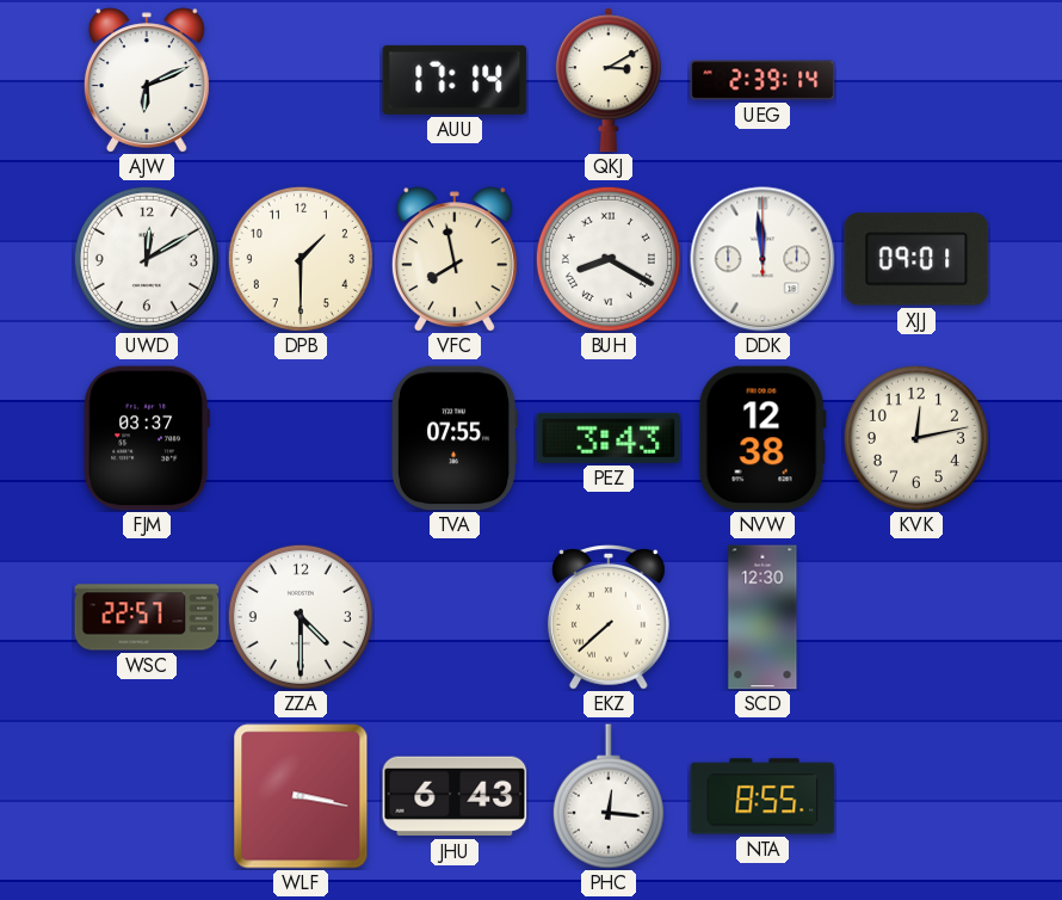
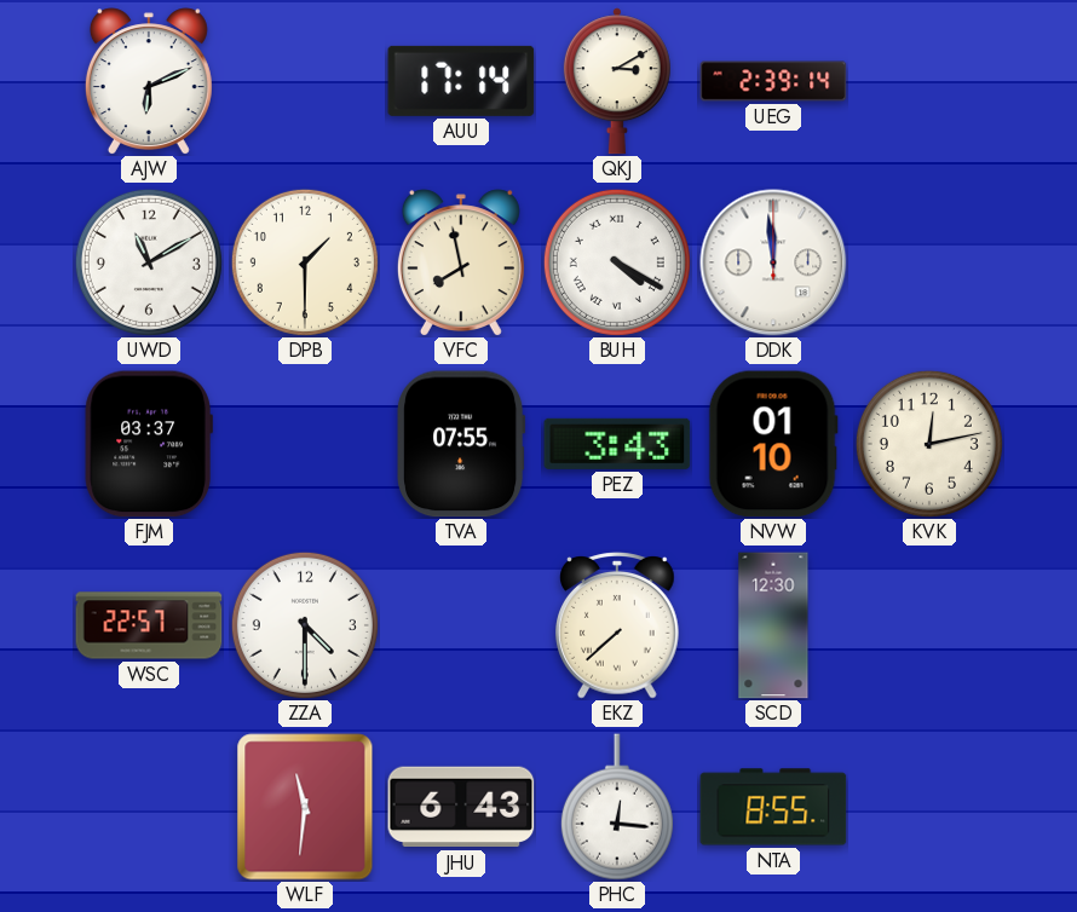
UWD: 12:10 -> 11:10
BUH: 8:20 -> 4:20
XJJ: 09:01 -> none
NVW: 12:38 -> 01:10
WLF: 3:17 -> 11:31
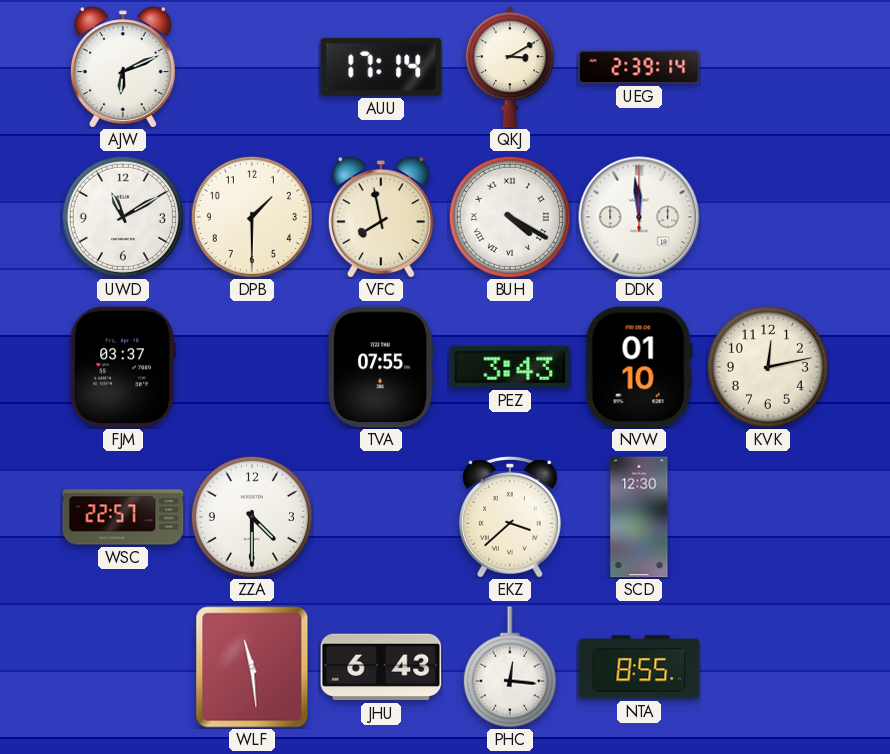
EKZ: 7:38 -> 3:38
WLF: 11:31 -> 11:29
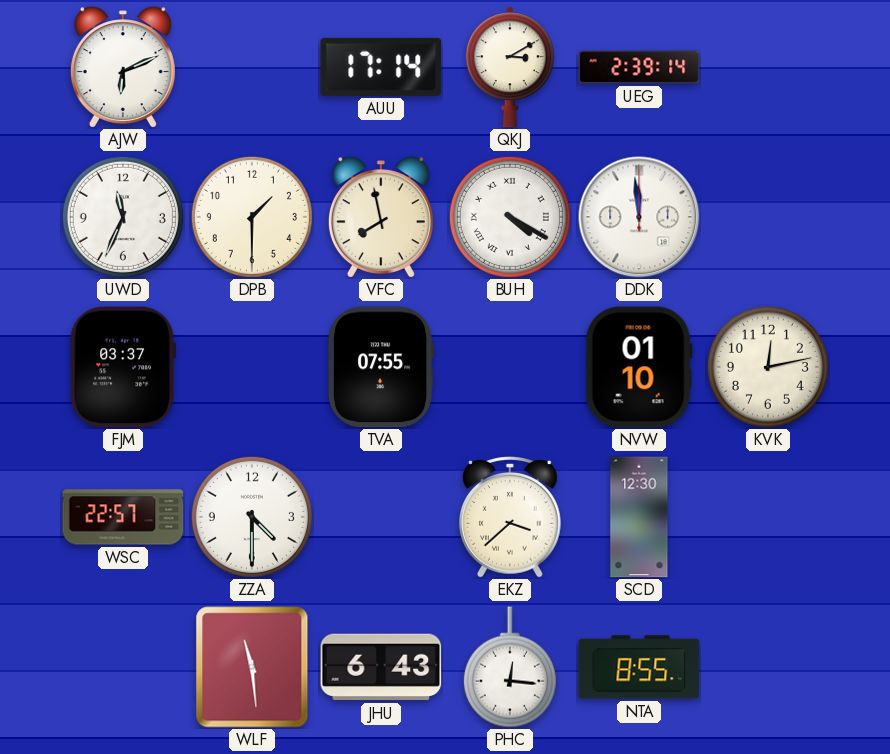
UWD: 11:10 -> 11:34
PEZ: 3:43 -> none
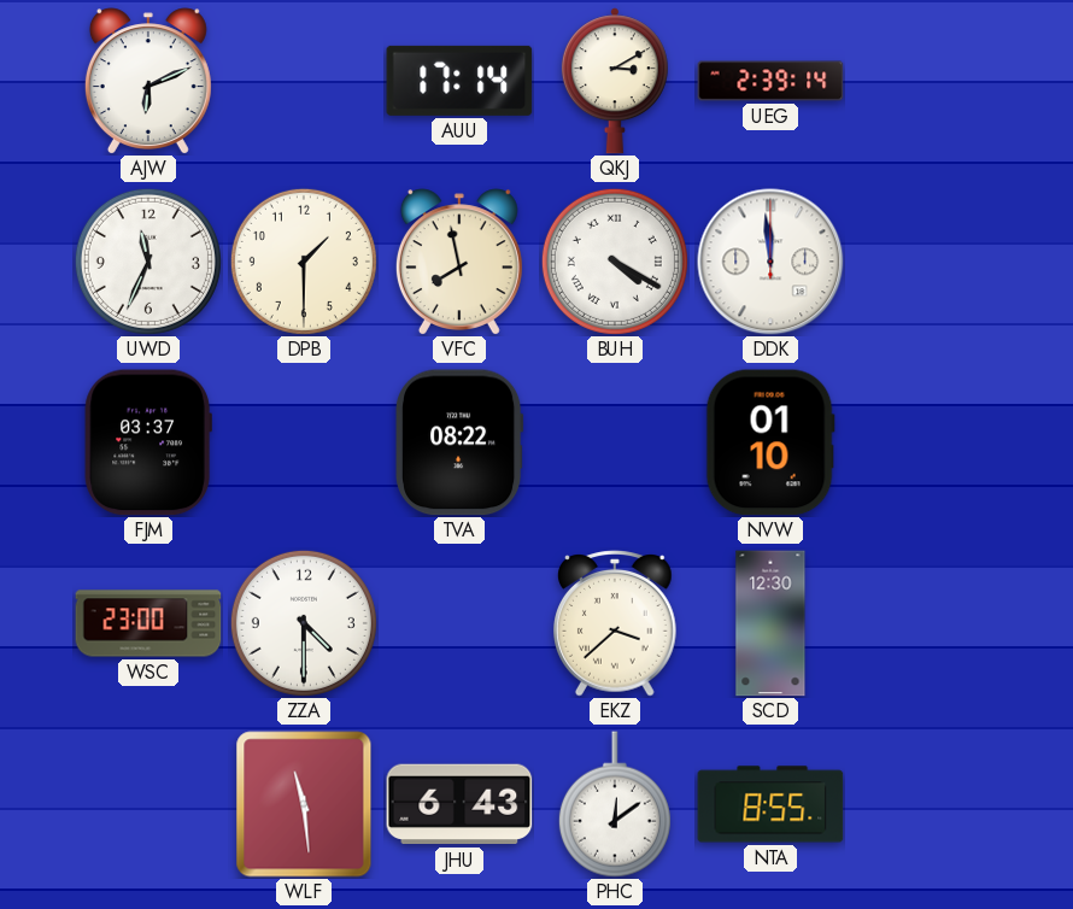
TVA: 07:55 -> 08:22
KVK: 12:13 -> none
WSC: 22:57 -> 23:00
PHC: 12:16 -> 12:09
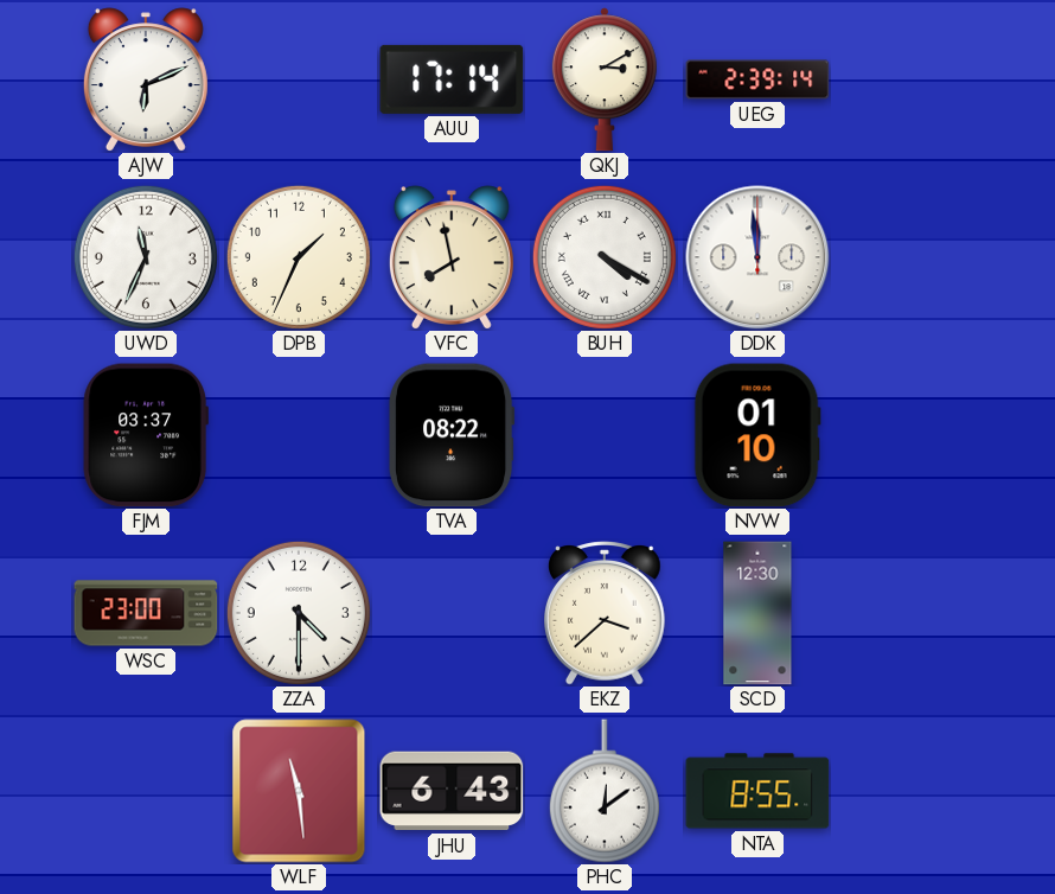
DPB: 1:30 -> 1:34
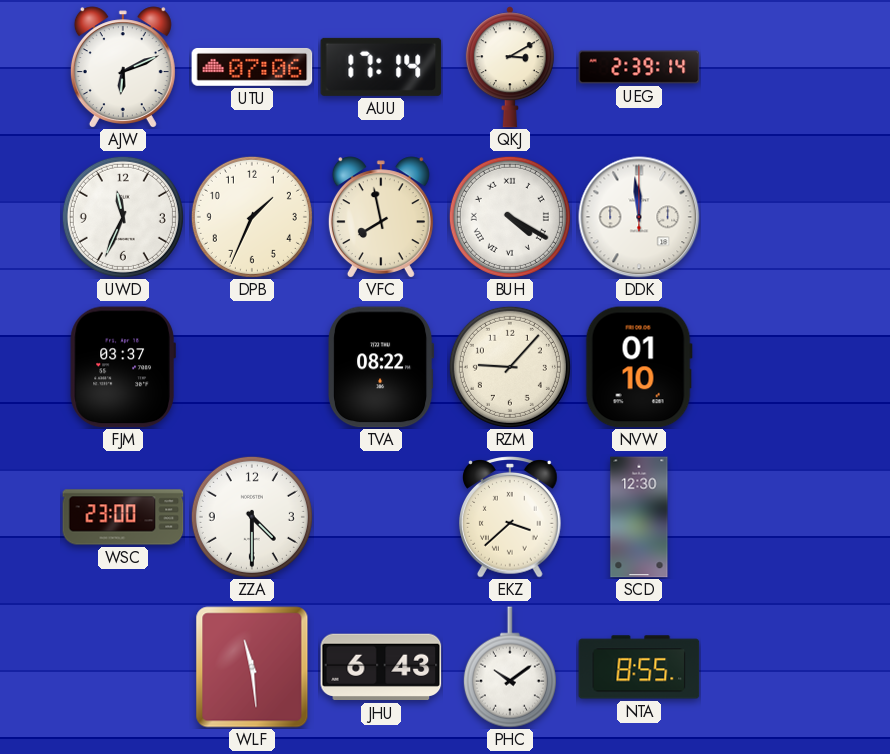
UTU: none -> 07:06
RZM: none -> 9:07
PHC: 12:09 -> 10:09
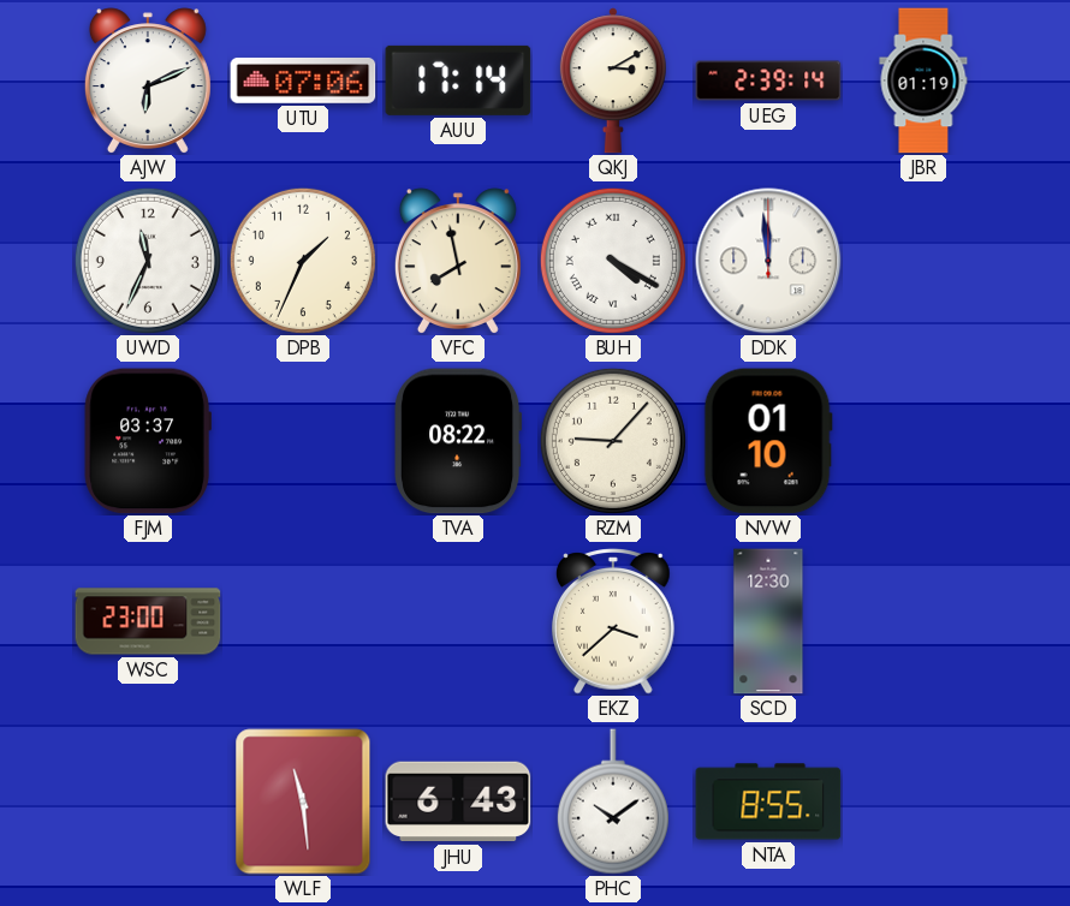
JBR: none -> 01:19
ZZA: 4:30 -> none
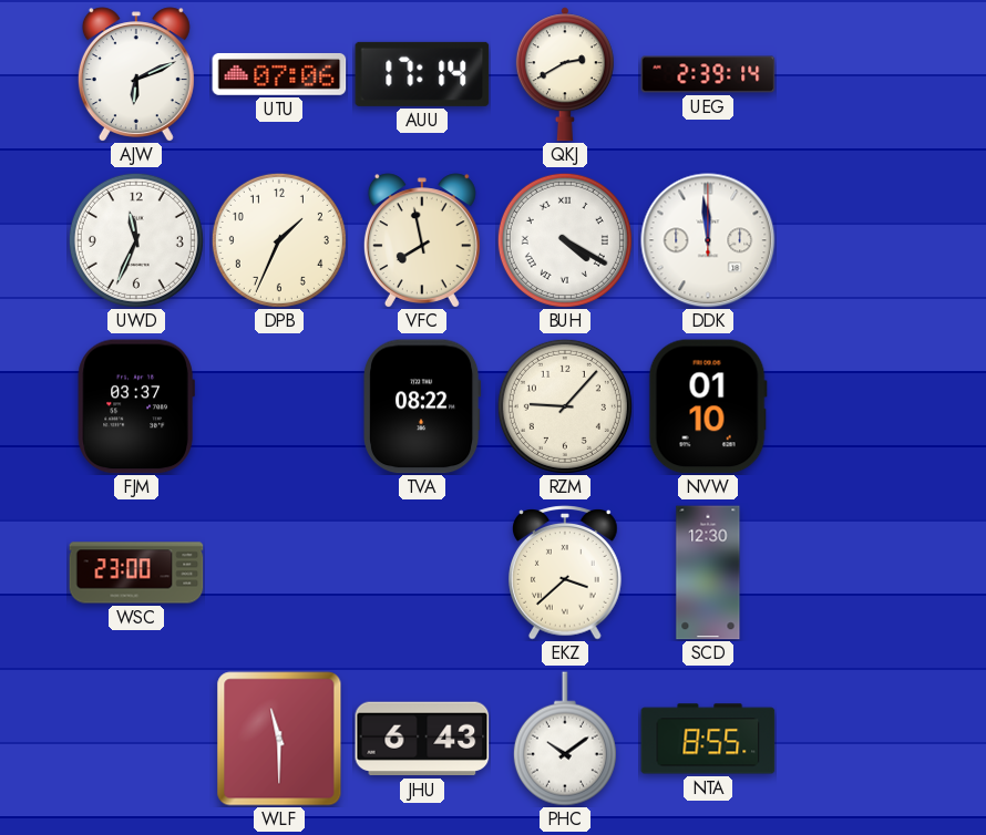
QKJ: 3:10 -> 2:40
JBR: 01:19 -> none
WLF: 11:29 -> 11:30
